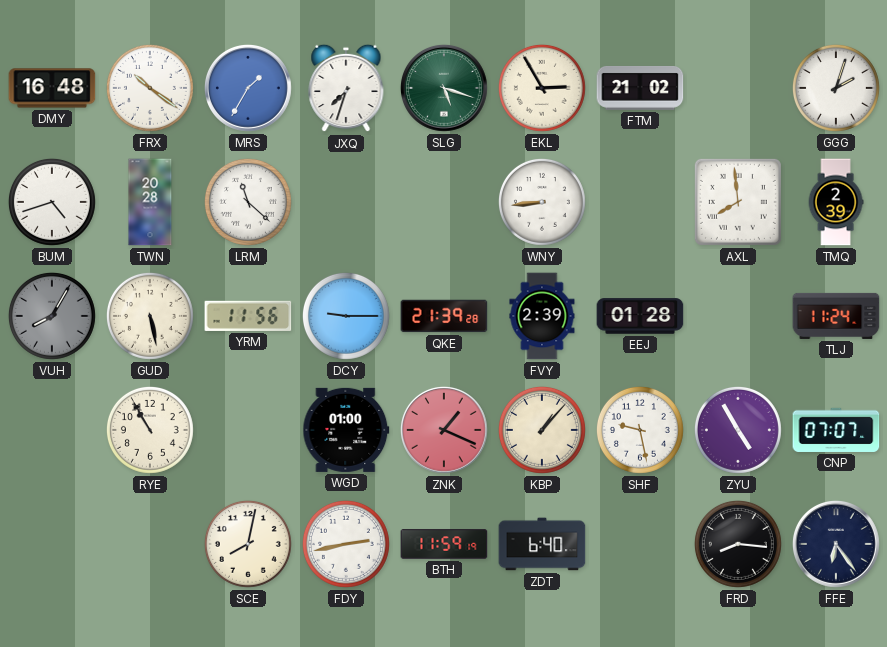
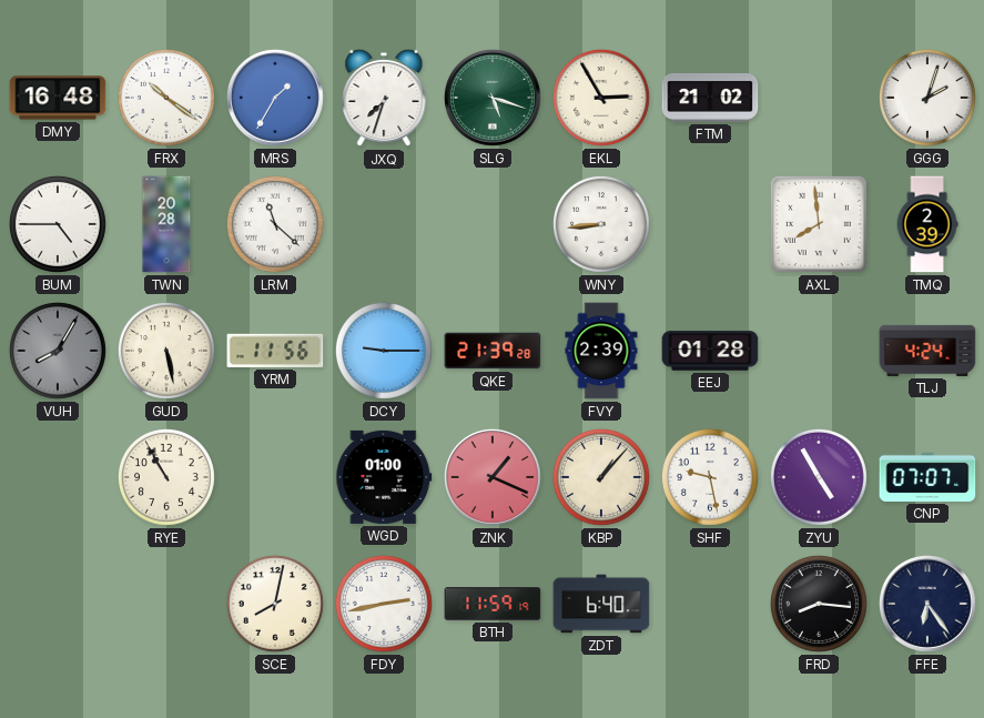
BUM: 4:42 -> 4:45
TLJ: 11:24 -> 4:24
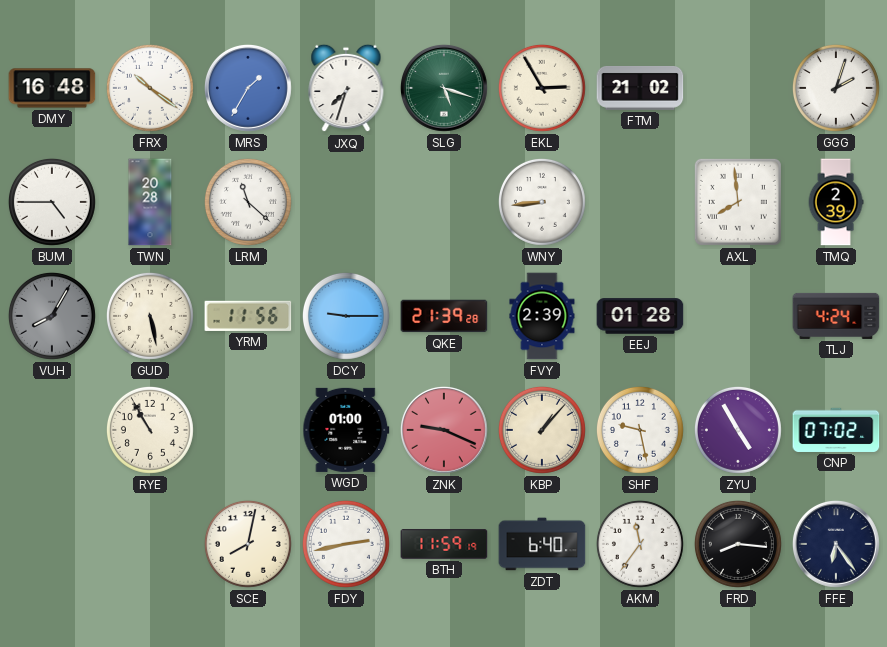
ZNK: 1:19 -> 9:19
CNP: 07:07 -> 07:02
AKM: none -> 11:36
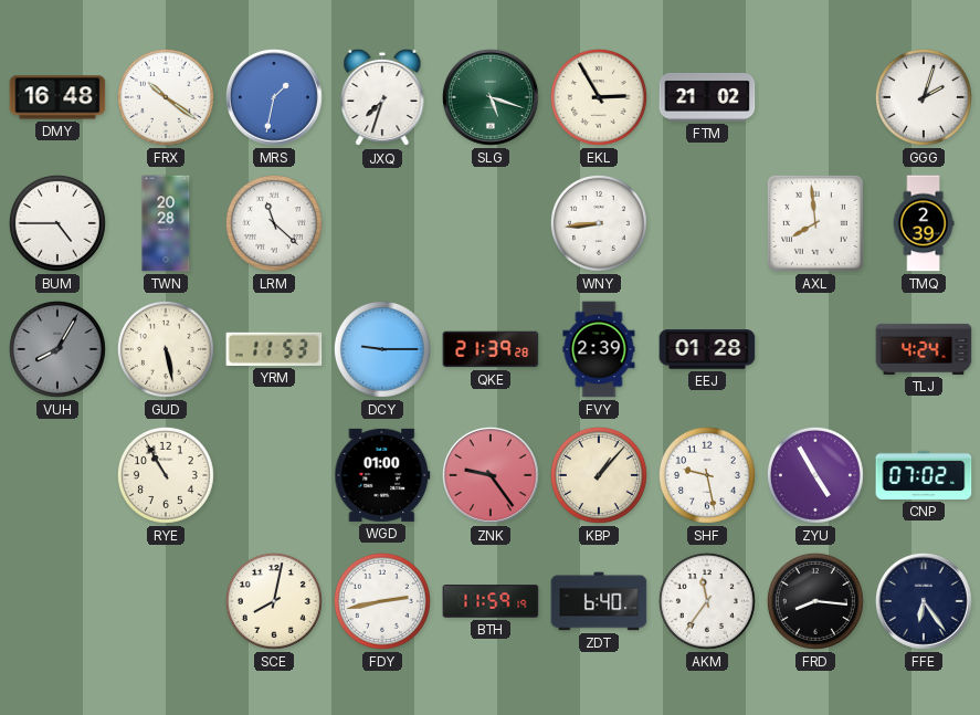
MRS: 1:35 -> 1:32
YRM: 11:56 -> 11:53
ZNK: 9:19 -> 9:24
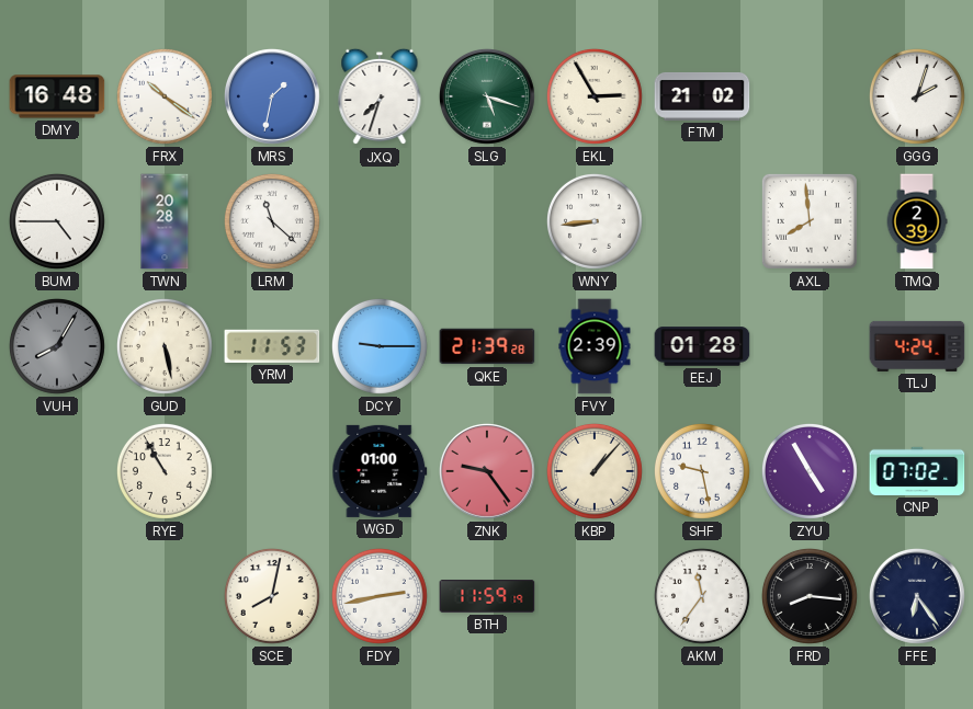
ZDT: 6:40 -> none
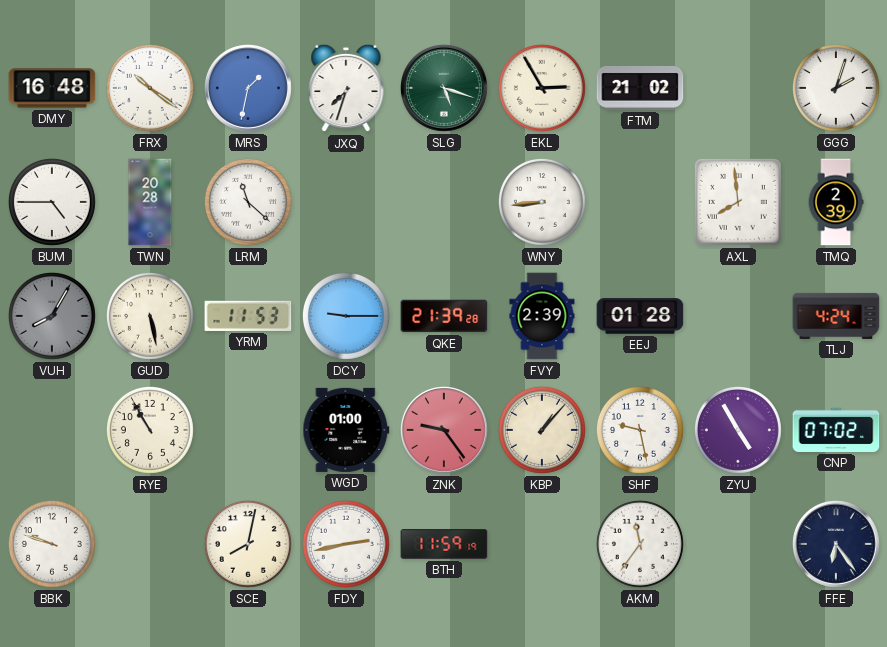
BBK: none -> 9:48
FRD: 8:16 -> none
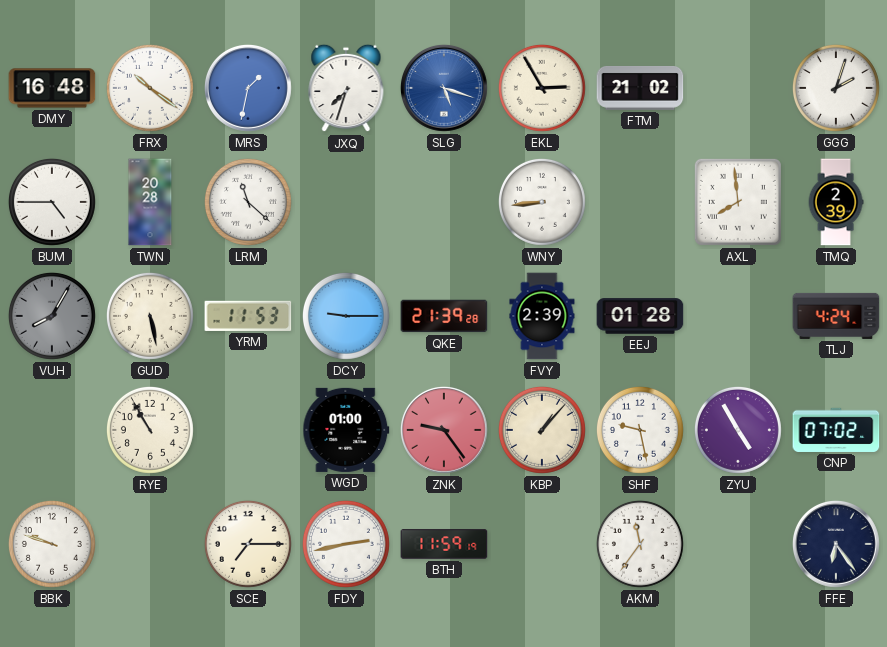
SLG dial: green -> blue
SCE: 8:02 -> 7:15
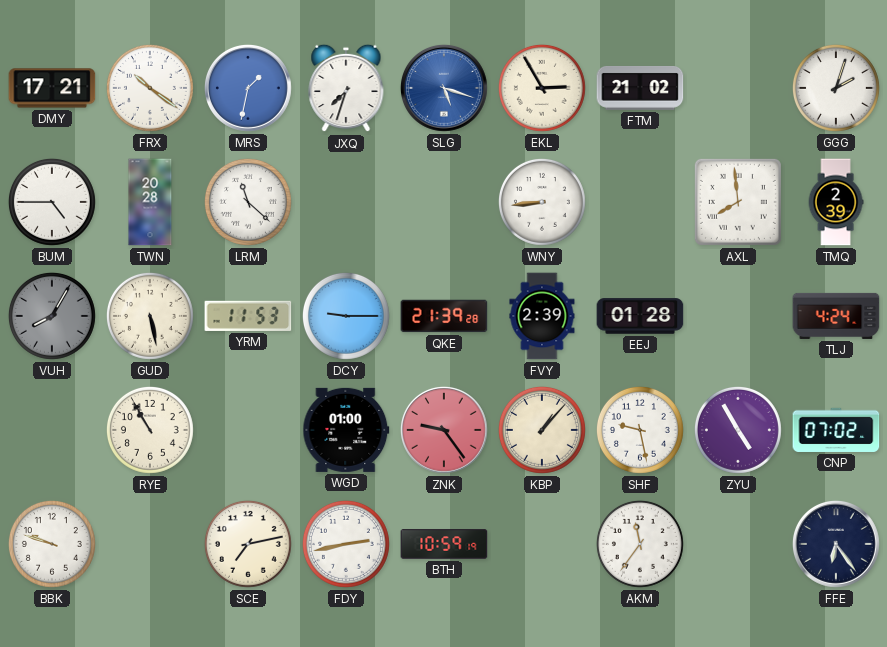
DMY: 16:48 -> 17:21
SCE: 7:15 -> 7:13
BTH: 11:59 -> 10:59
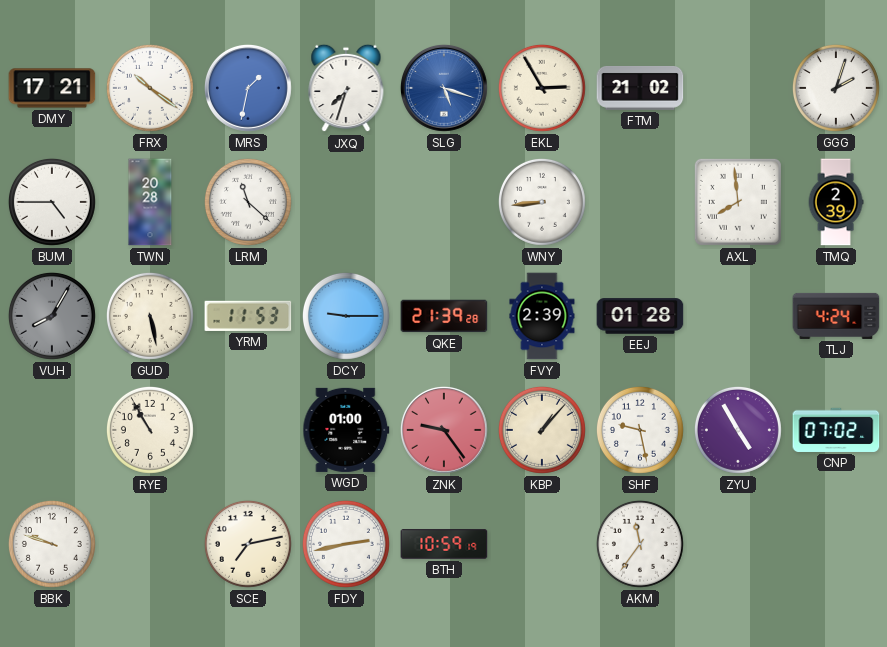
FFE: 6:24 -> none
